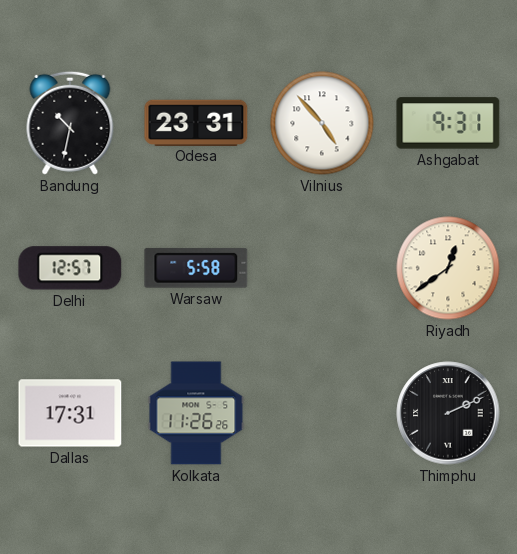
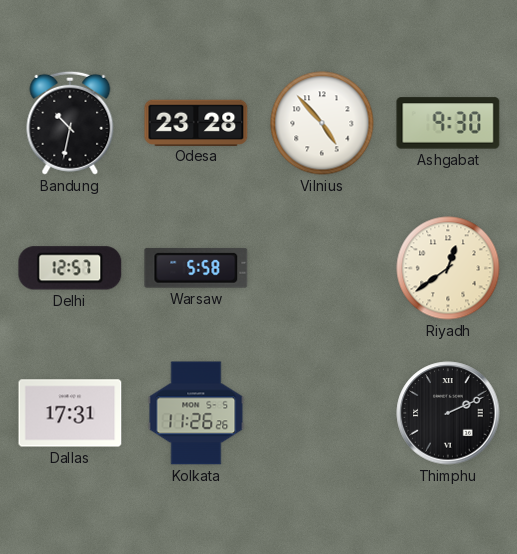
Odesa: 23:31 -> 23:28
Ashgabat: 9:31 -> 9:30
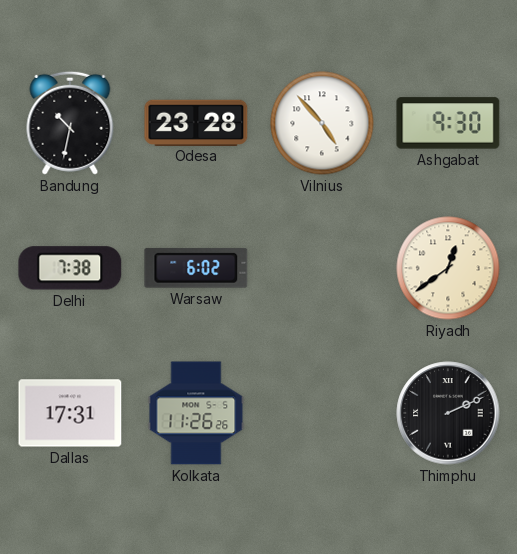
Delhi: 12:57 -> 7:38
Warsaw: 5:58 -> 6:02
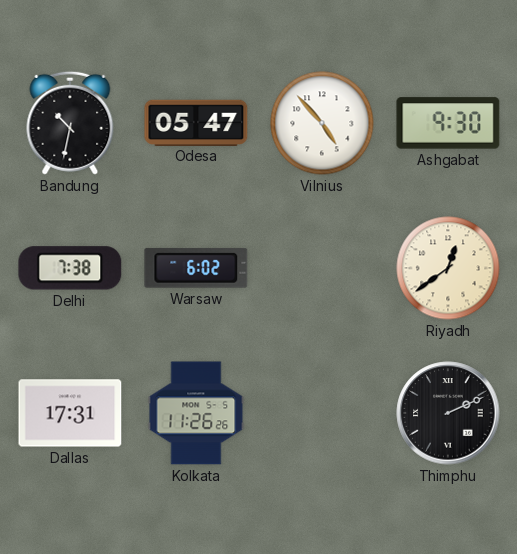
Odesa: 23:28 -> 05:47
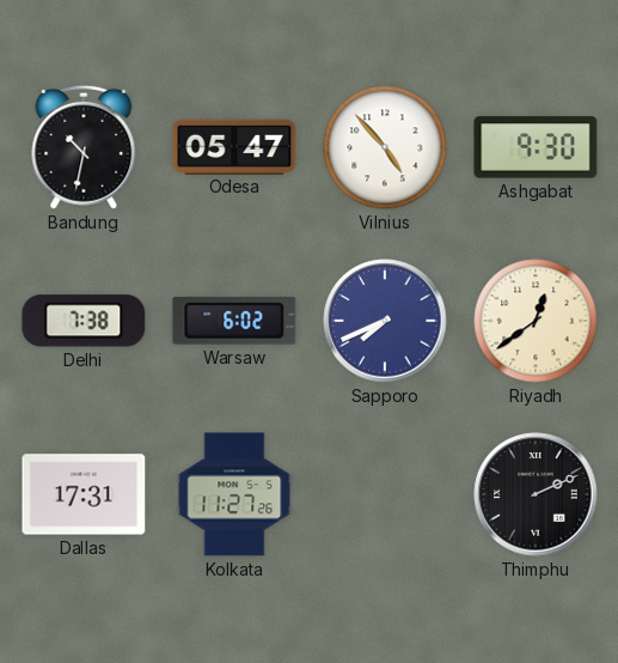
Sapporo: none -> 7:41
Kolkata: 11:26 -> 11:27
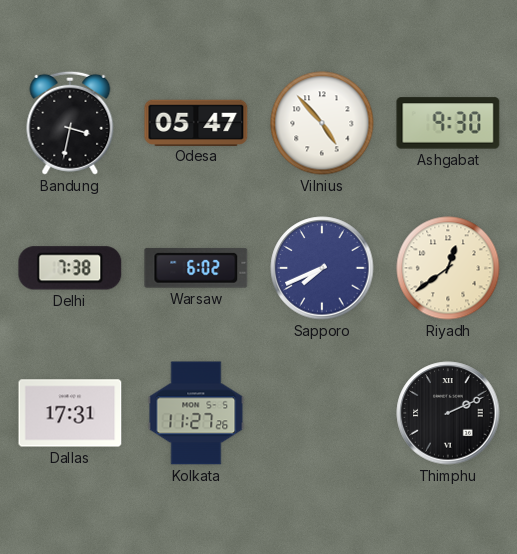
Bandung: 10:32 -> 3:32
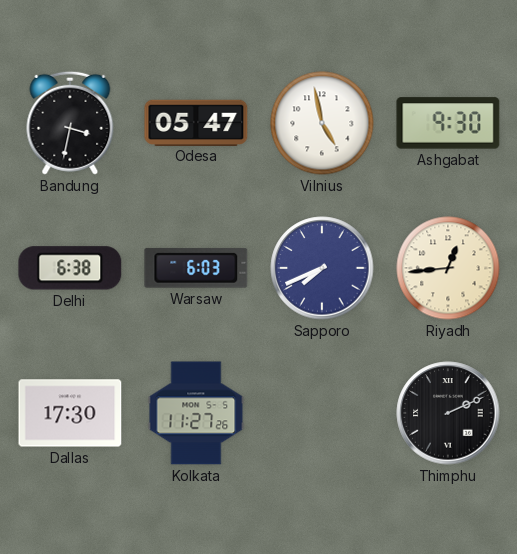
Vilnius: 4:53 -> 4:58
Delhi: 7:38 -> 6:38
Warsaw: 6:02 -> 6:03
Riyadh: 12:39 -> 12:44
Dallas: 17:31 -> 17:30
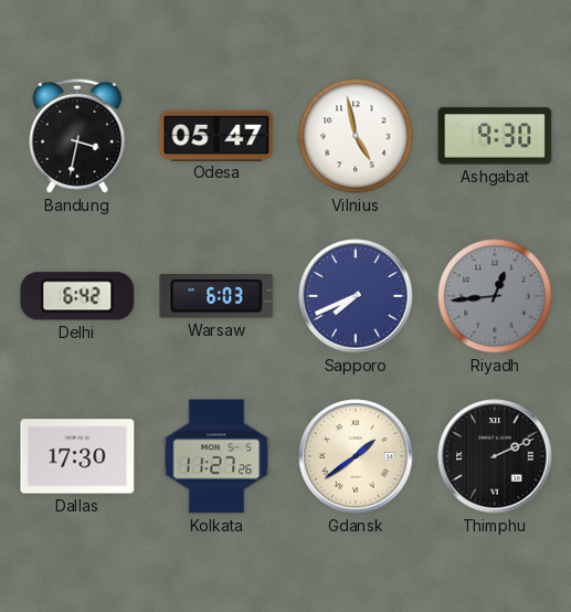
Delhi: 6:38 -> 6:42
Riyadh dial: cream -> grey
Gdansk: none -> 1:39
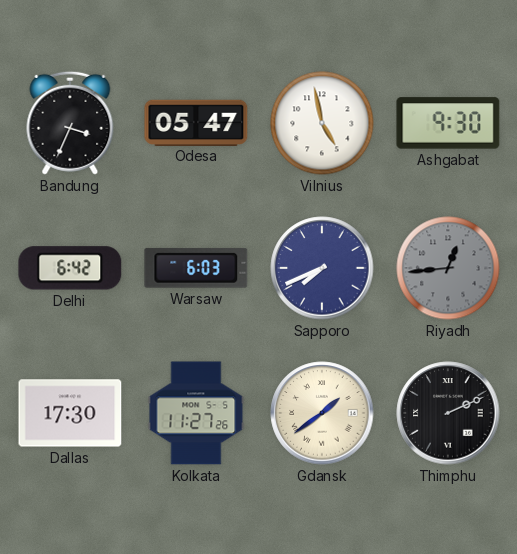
Bandung: 3:32 -> 3:34
